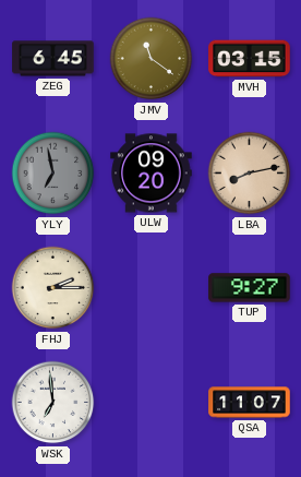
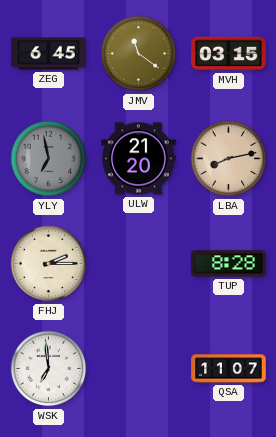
ULW: 09:20 -> 21:20
TUP: 9:27 -> 8:28
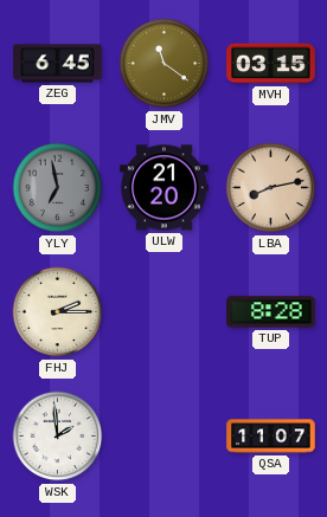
WSK: 6:59 -> 1:59
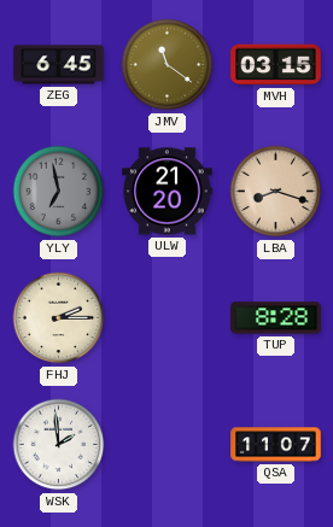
LBA: 8:13 -> 8:18
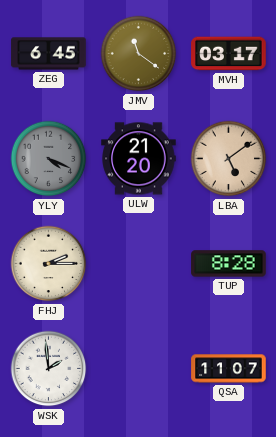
MVH: 03:15 -> 03:17
YLY: 6:58 -> 4:19
LBA: 8:18 -> 5:09
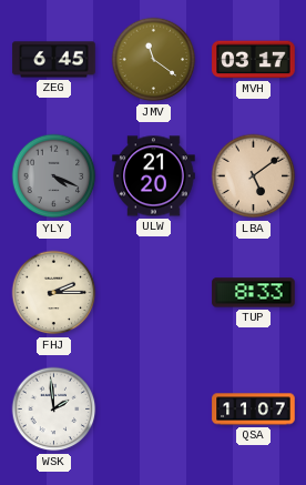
TUP: 8:28 -> 8:33
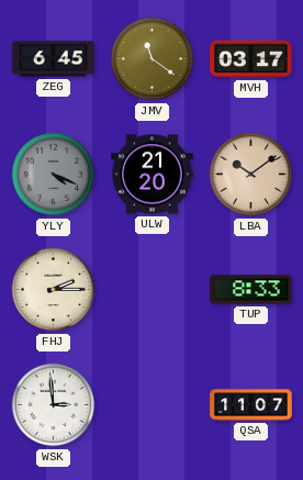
LBA: 5:09 -> 10:09
WSK: 1:59 -> 2:59
